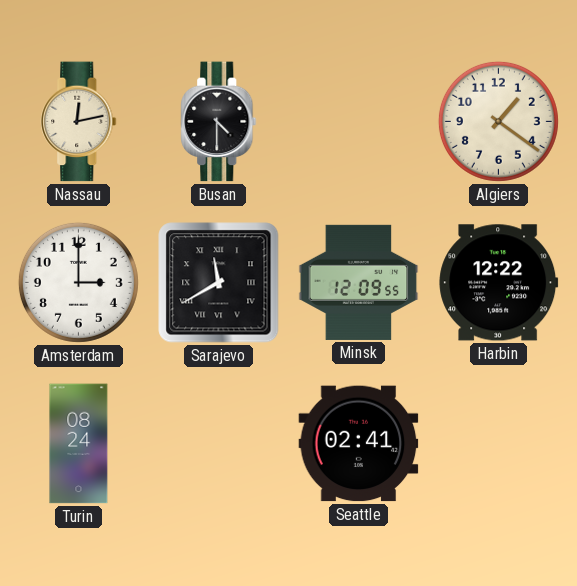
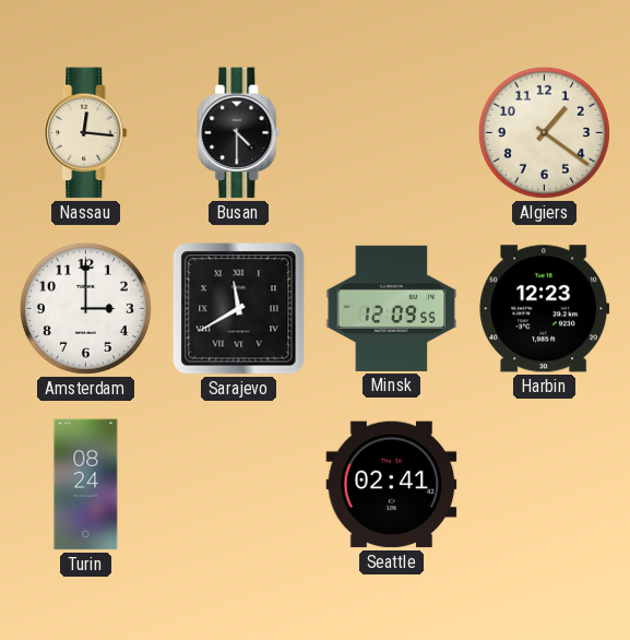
Nassau: 12:13 -> 12:16
Harbin: 12:22 -> 12:23
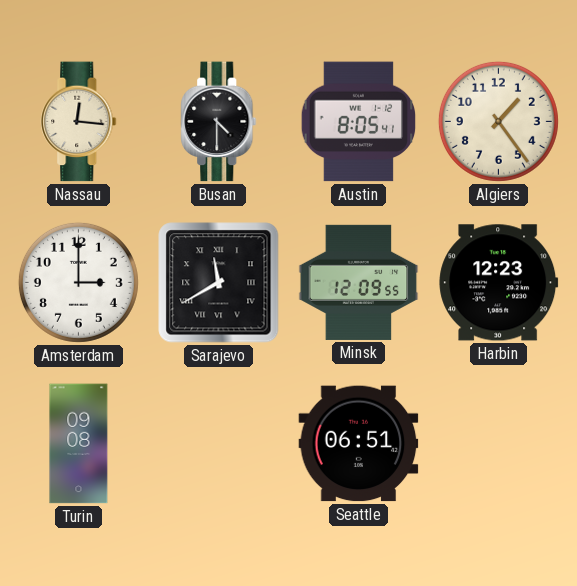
Austin: none -> 8:05
Algiers: 1:21 -> 1:24
Turin: 08:24 -> 09:08
Seattle: 02:41 -> 06:51
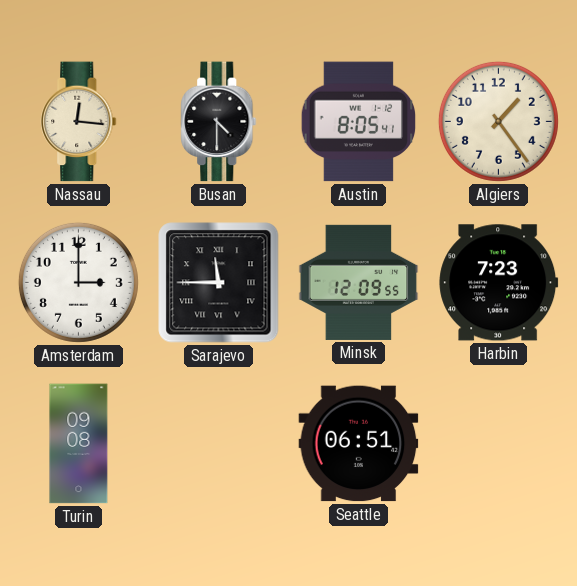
Sarajevo: 11:40 -> 11:45
Harbin: 12:23 -> 7:23
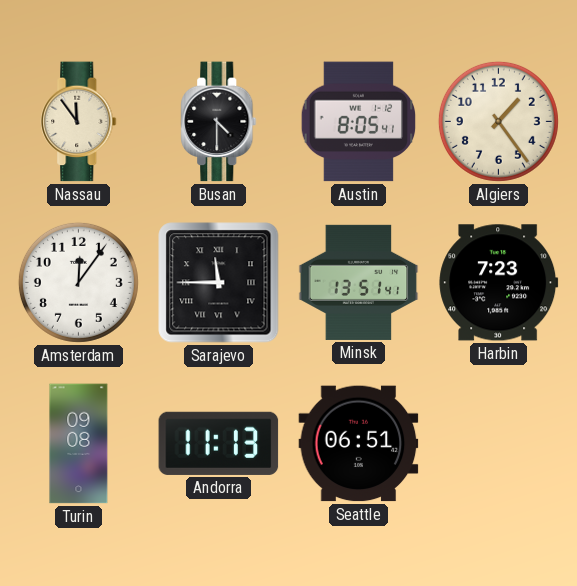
Nassau: 12:16 -> 11:54
Amsterdam: 3:00 -> 12:06
Minsk: 12:09 -> 13:51
Andorra: none -> 11:13
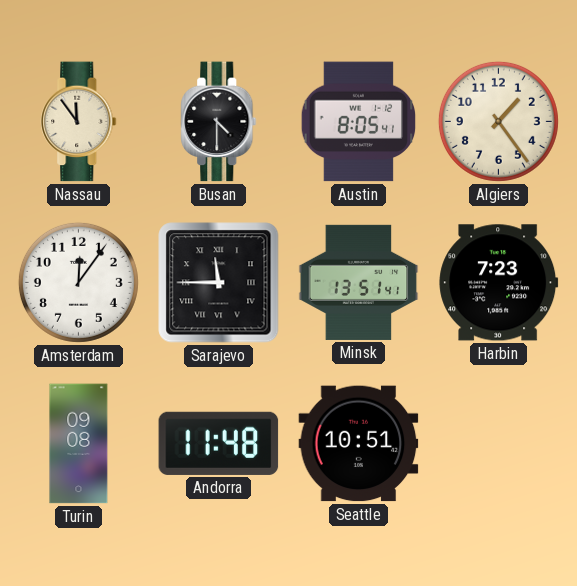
Andorra: 11:13 -> 11:48
Seattle: 06:51 -> 10:51
